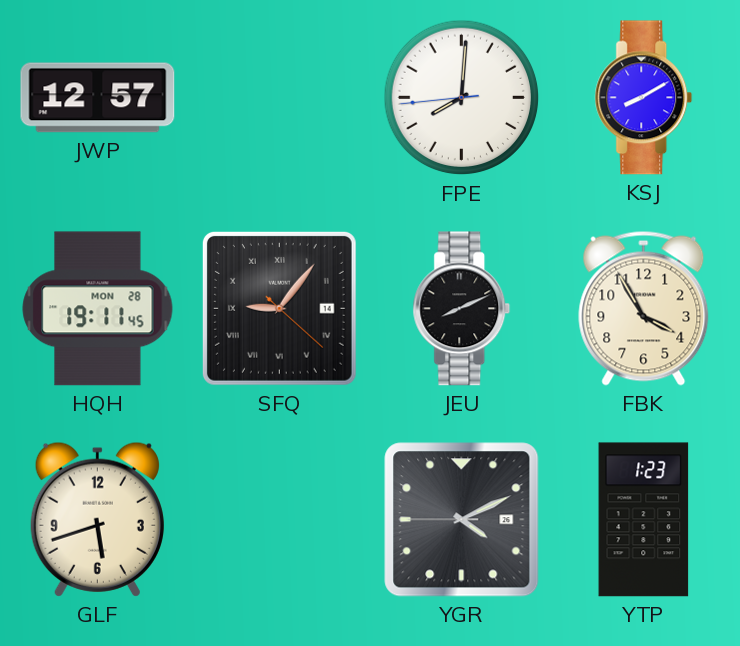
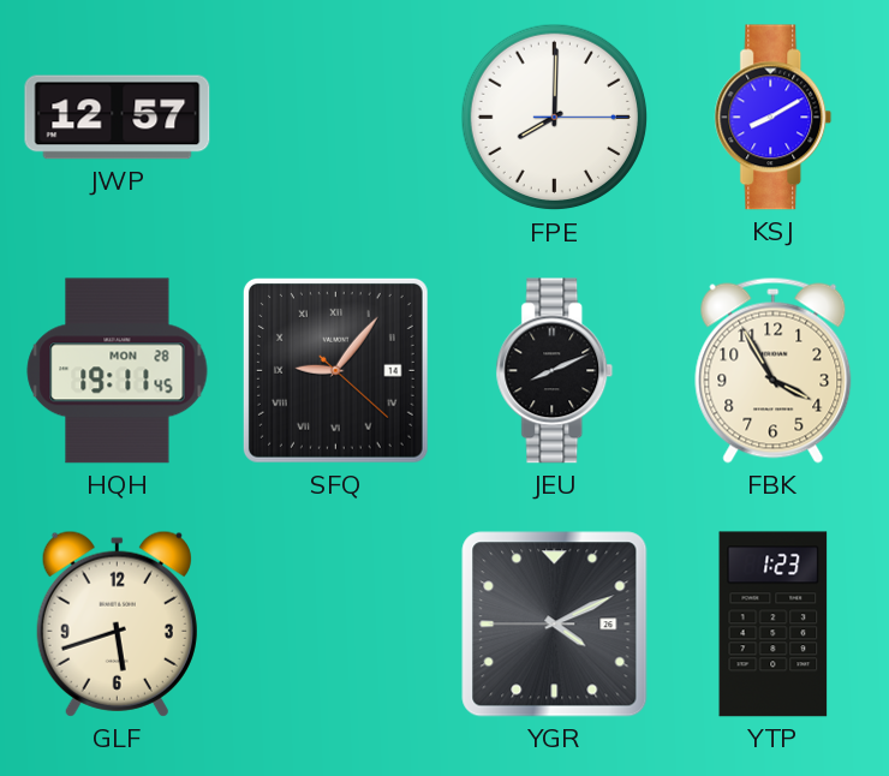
FPE: 8:00:44 -> 8:00:15
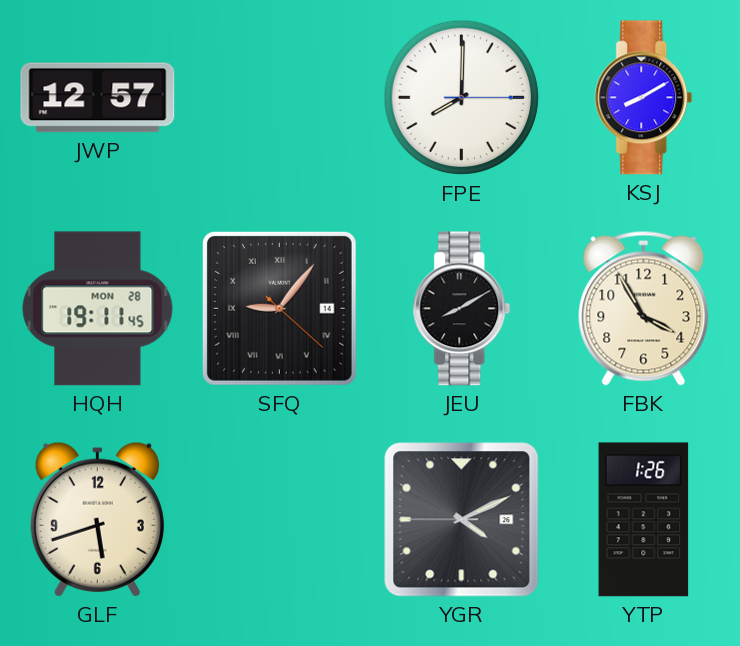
JEU: 8:11 -> 8:10
YTP: 1:23 -> 1:26
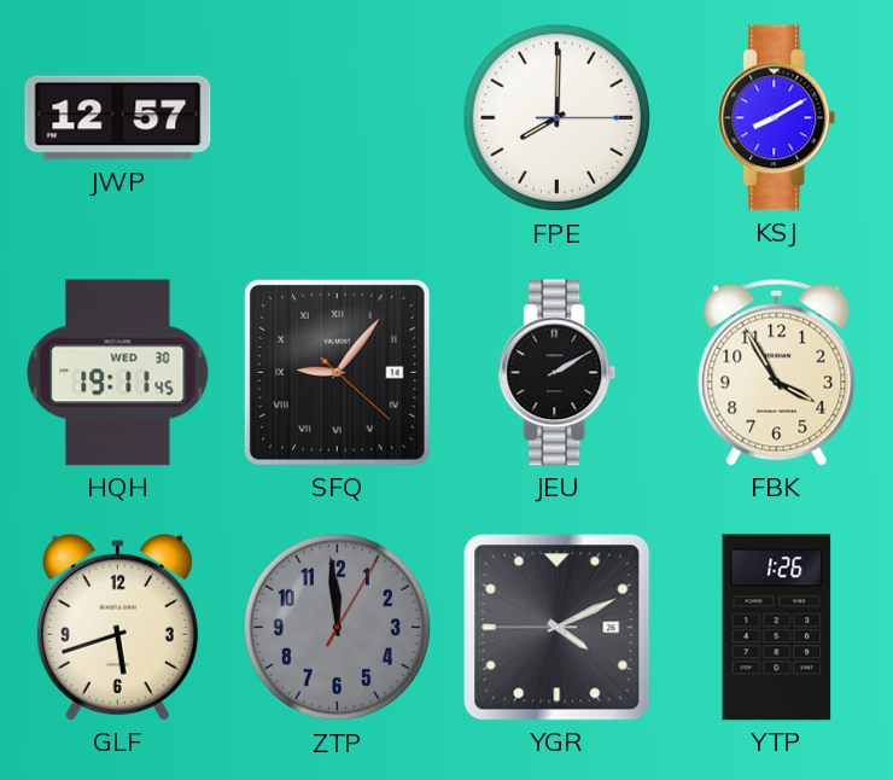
HQH date: MON 28 -> WED 30
JEU: 8:10 -> 2:10
ZTP: none -> 11:59
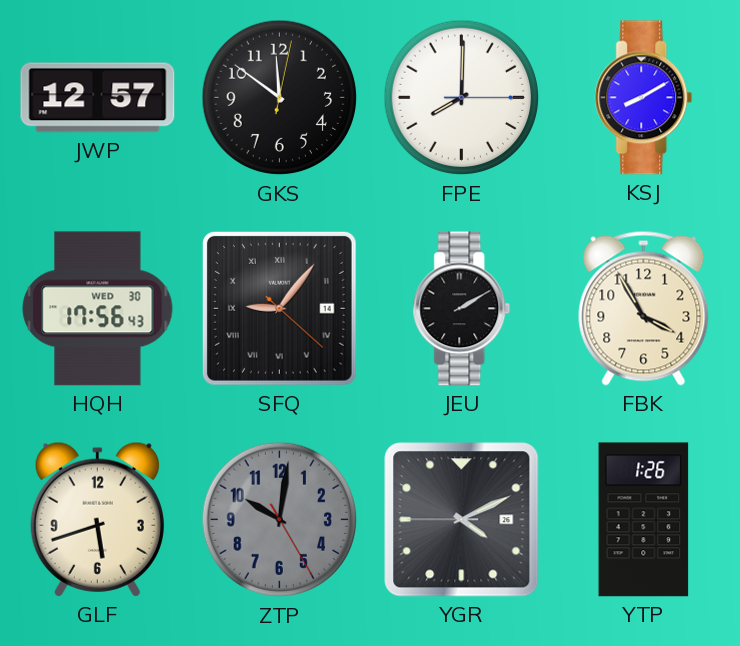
GKS: none -> 11:51
HQH: 19:11 -> 17:56
ZTP: 11:59 -> 10:01
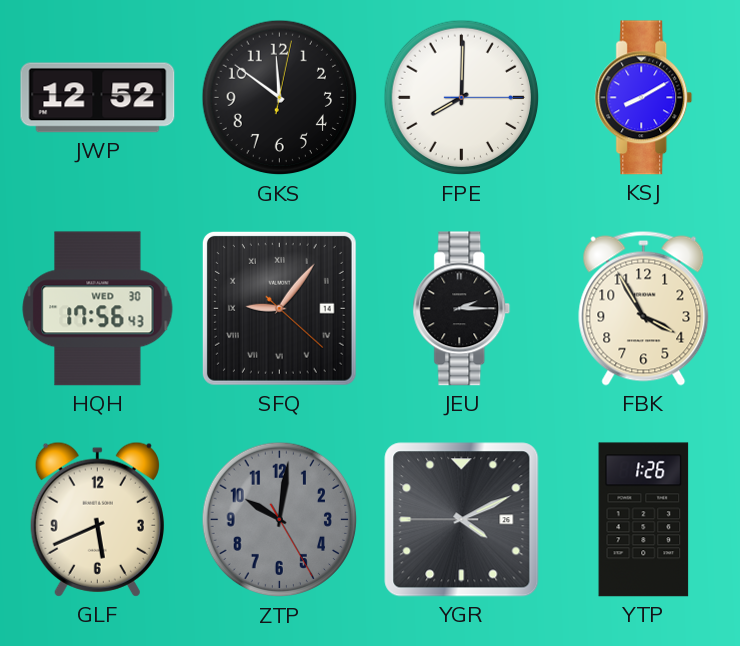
JWP: 12:57 -> 12:52
JEU: 2:10 -> 2:15
GLF: 5:42 -> 5:41
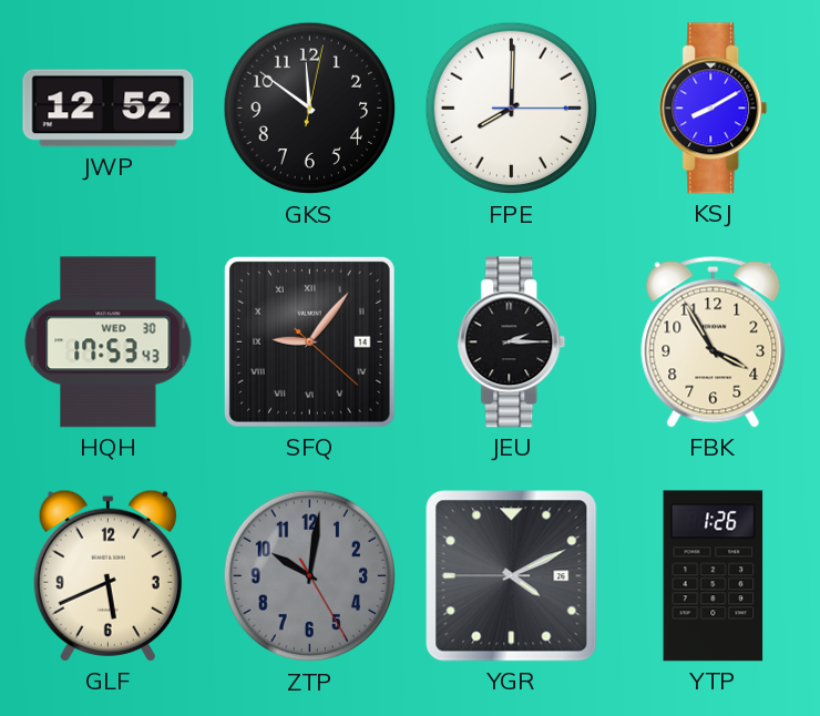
HQH: 17:56 -> 17:53
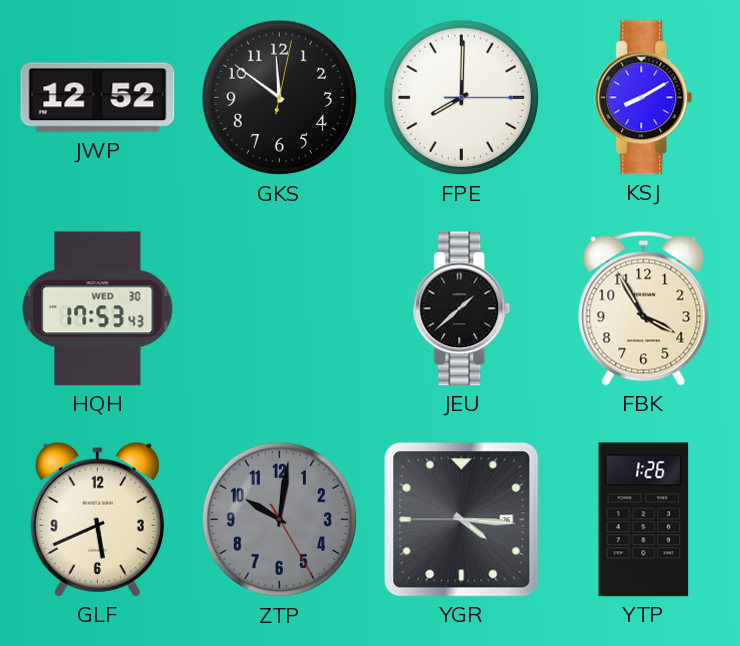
SFQ: 9:06 -> none
JEU: 2:15 -> 1:38
YGR: 4:10 -> 4:15
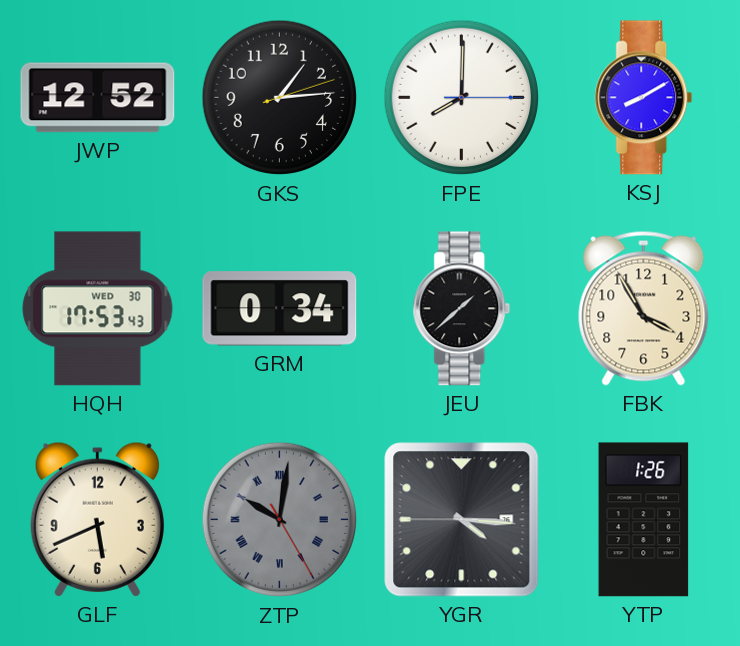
GKS: 11:51 -> 1:14
GRM: none -> 0:34
ZTP numerals: Arabic -> Roman
